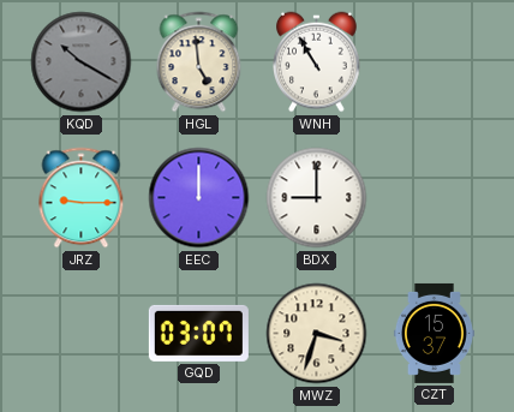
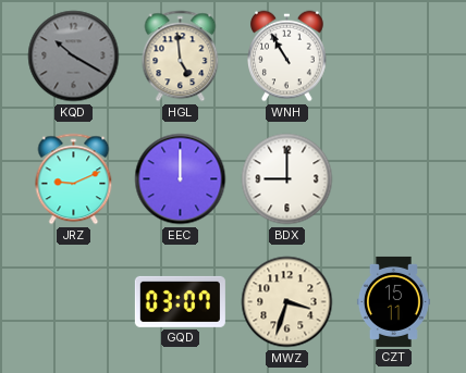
JRZ: 9:15 -> 9:11
CZT: 15:37 -> 15:11
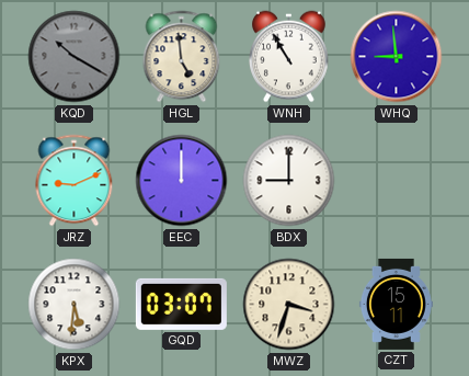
WHQ: none -> 8:59
KPX: none -> 5:31
